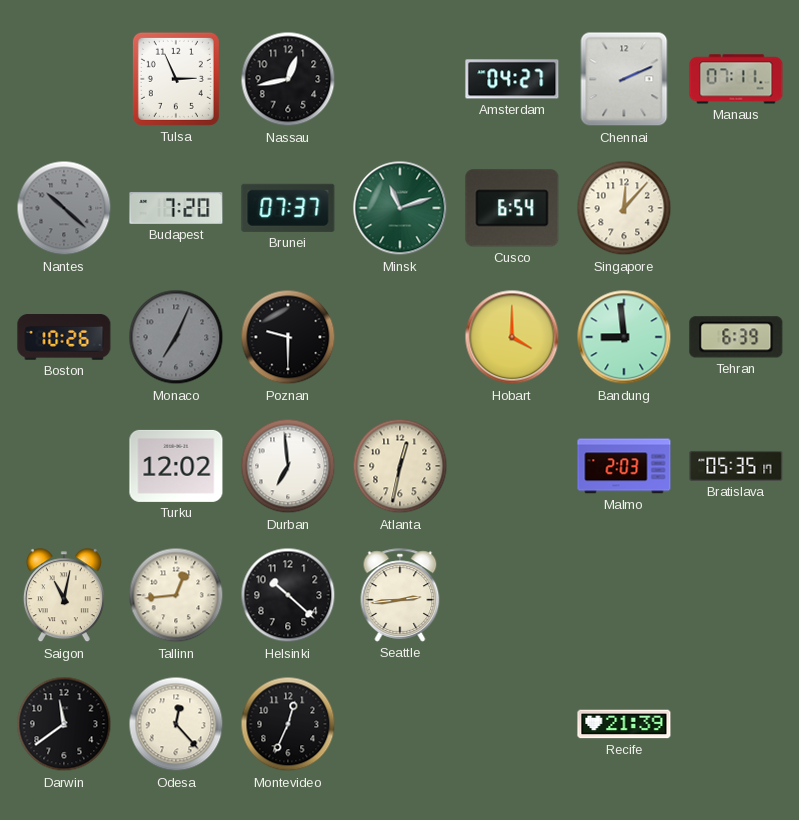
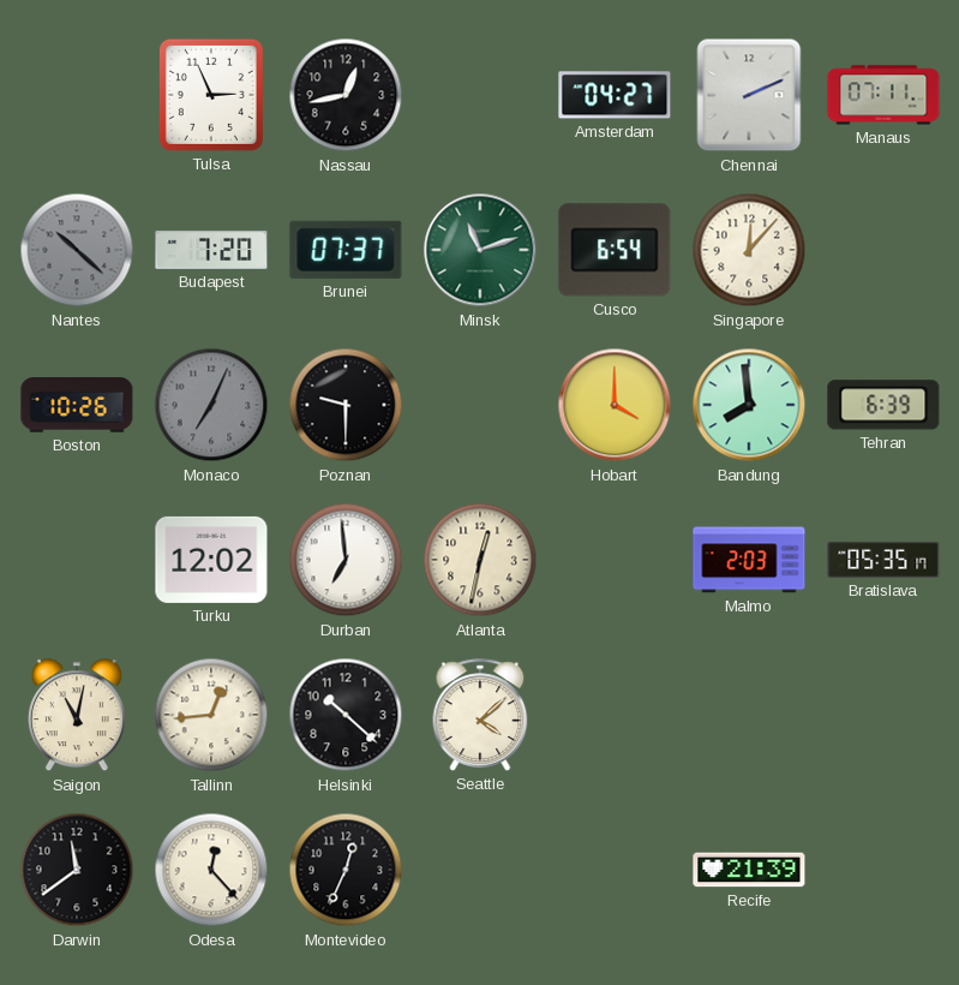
Bandung: 8:59 -> 7:59
Seattle: 2:44 -> 4:08
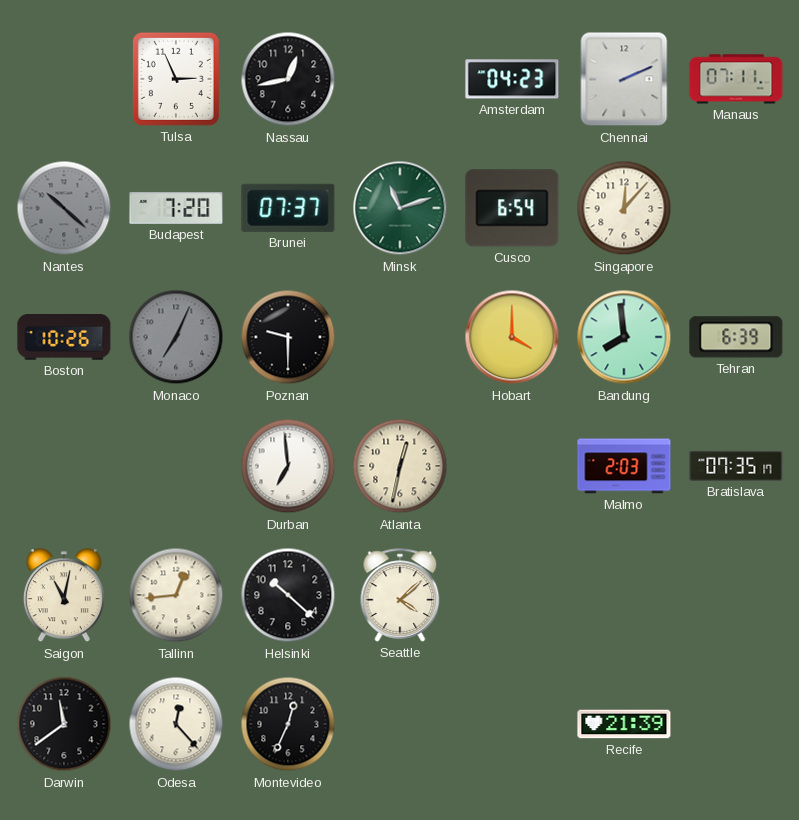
Amsterdam: 04:27 -> 04:23
Turku: 12:02 -> none
Bratislava: 05:35 -> 07:35
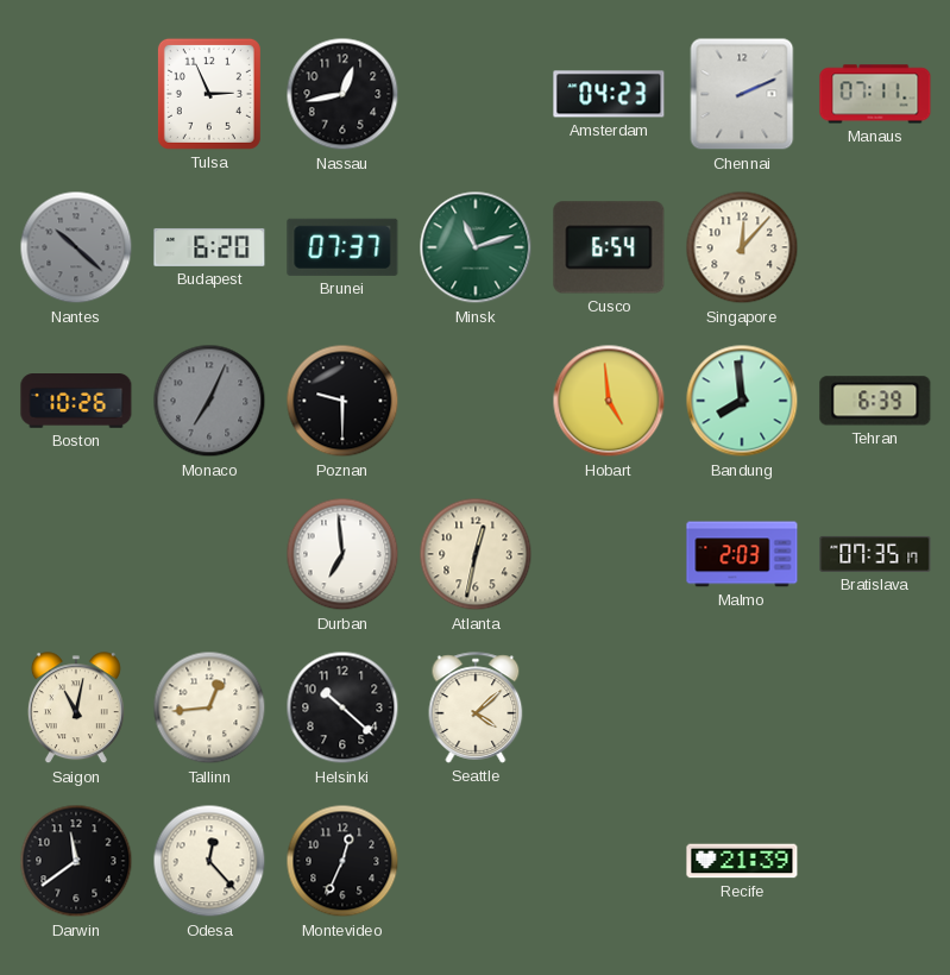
Budapest: 7:20 -> 6:20
Hobart: 4:00 -> 4:59
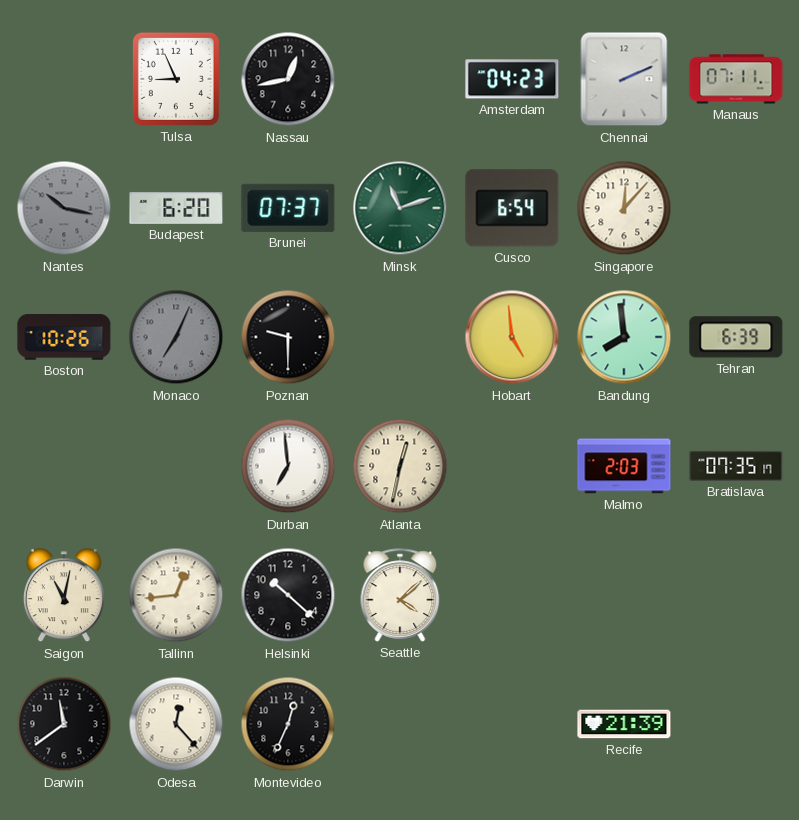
Tulsa: 2:56 -> 8:56
Nantes: 10:22 -> 10:17
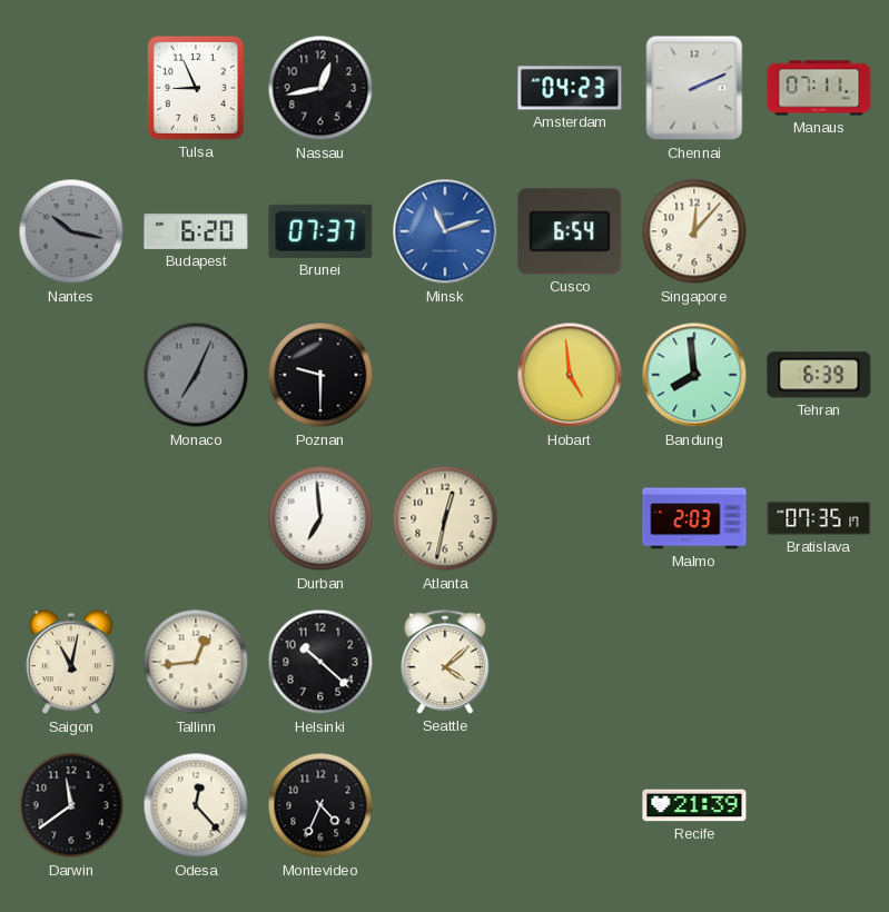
Minsk dial: green -> blue
Boston: 10:26 -> none
Montevideo: 12:34 -> 4:34
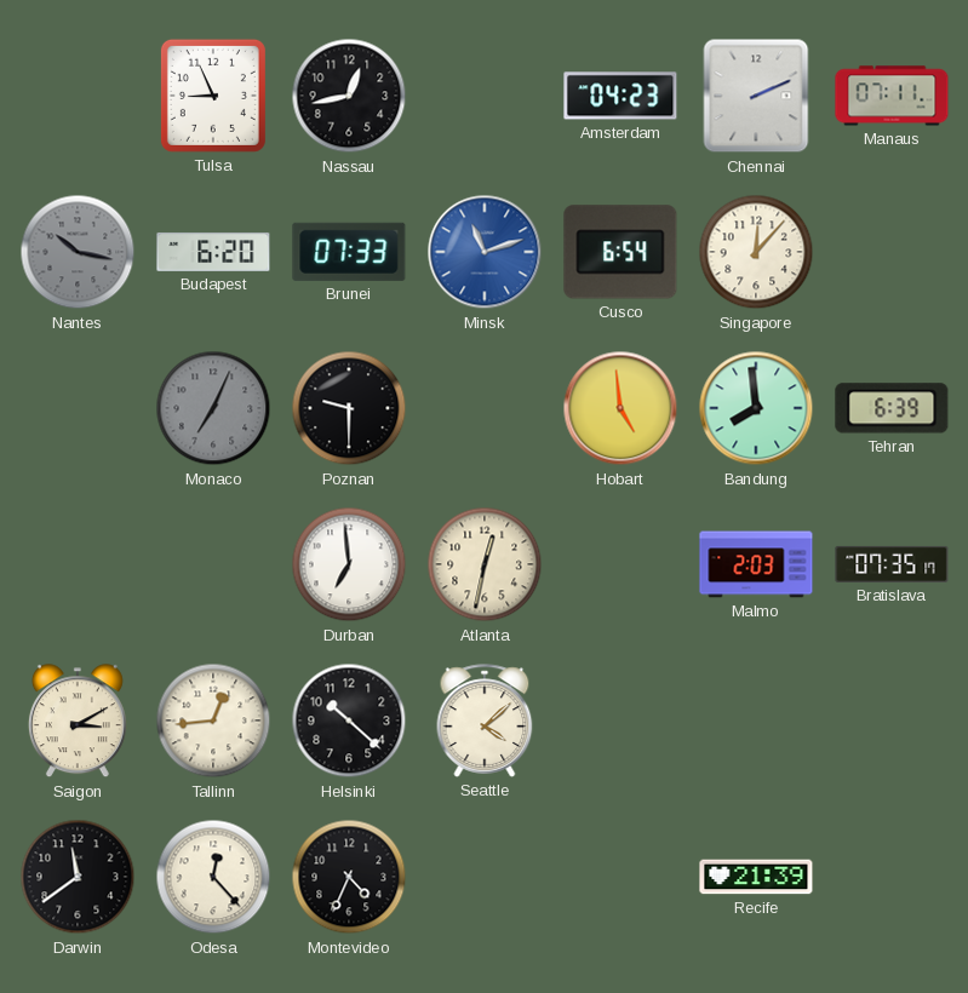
Brunei: 07:37 -> 07:33
Saigon: 11:02 -> 3:10
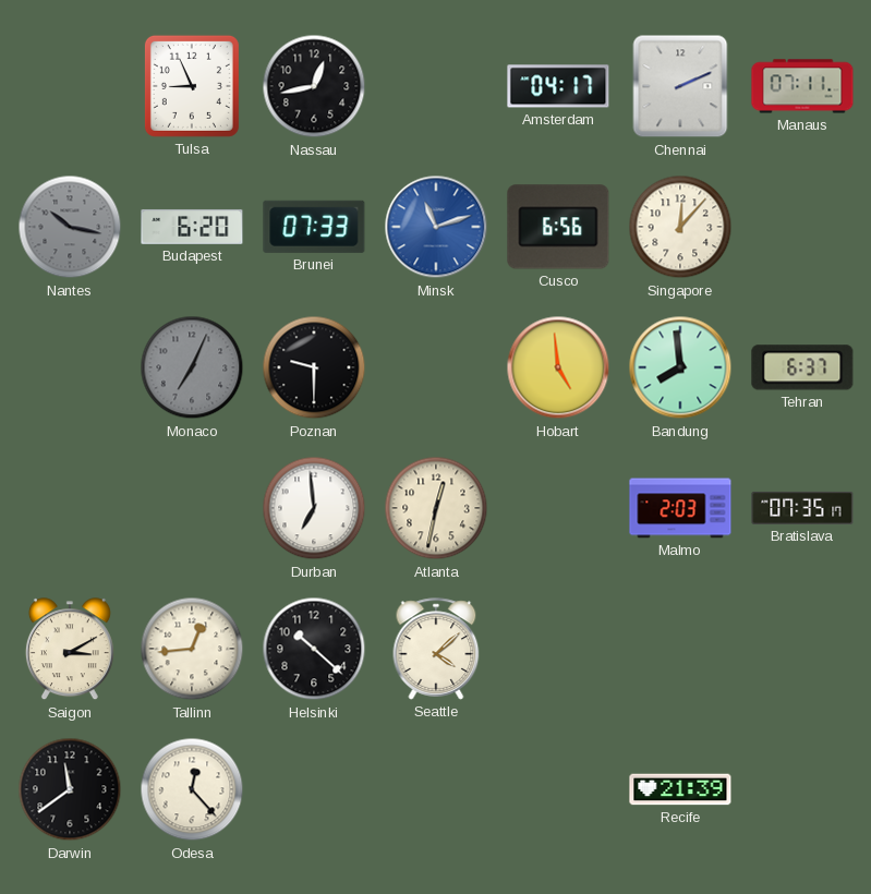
Amsterdam: 04:23 -> 04:17
Cusco: 6:54 -> 6:56
Tehran: 6:39 -> 6:37
Montevideo: 4:34 -> none
